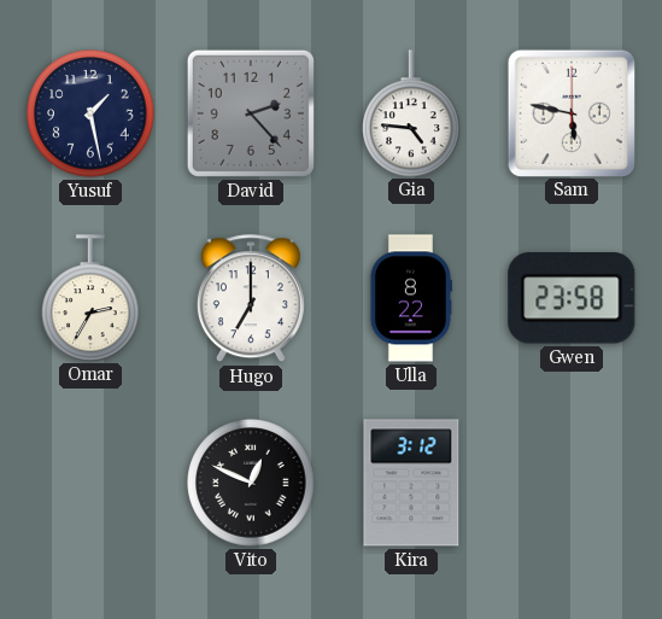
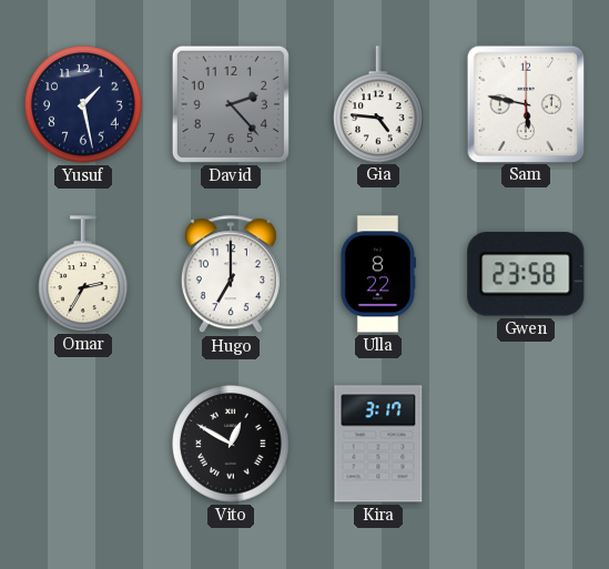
Vito: 12:49 -> 12:50
Kira: 3:12 -> 3:17
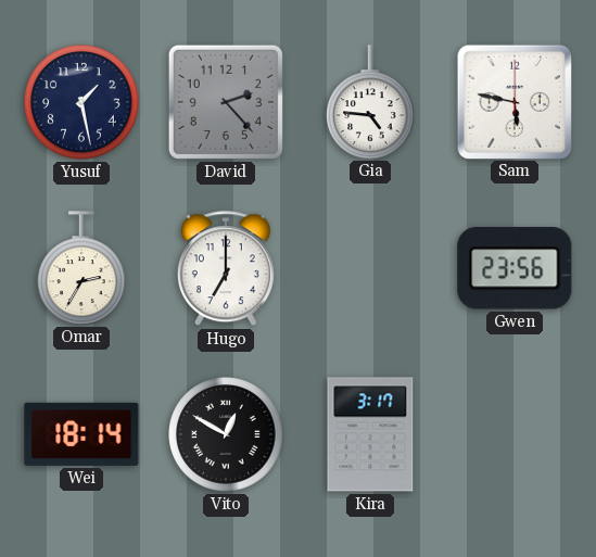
Ulla: 8:22 -> none
Gwen: 23:58 -> 23:56
Wei: none -> 18:14
